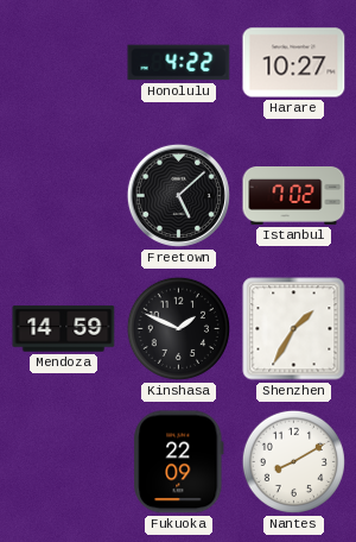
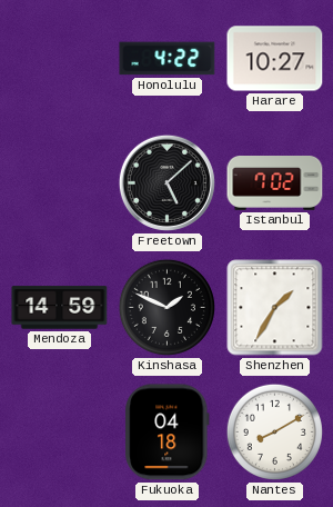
Fukuoka: 22:09 -> 04:18
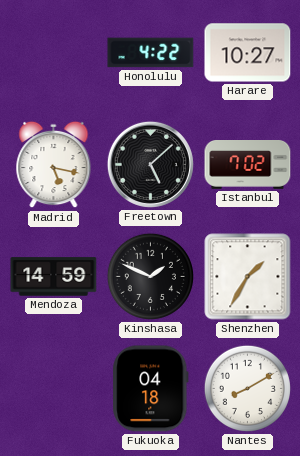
Madrid: none -> 5:17
